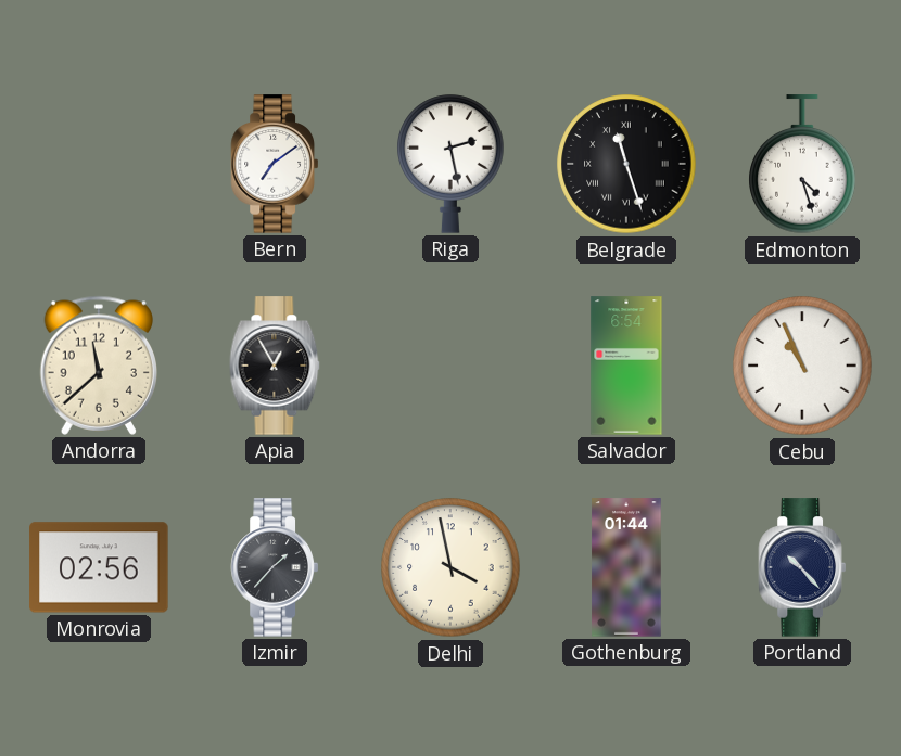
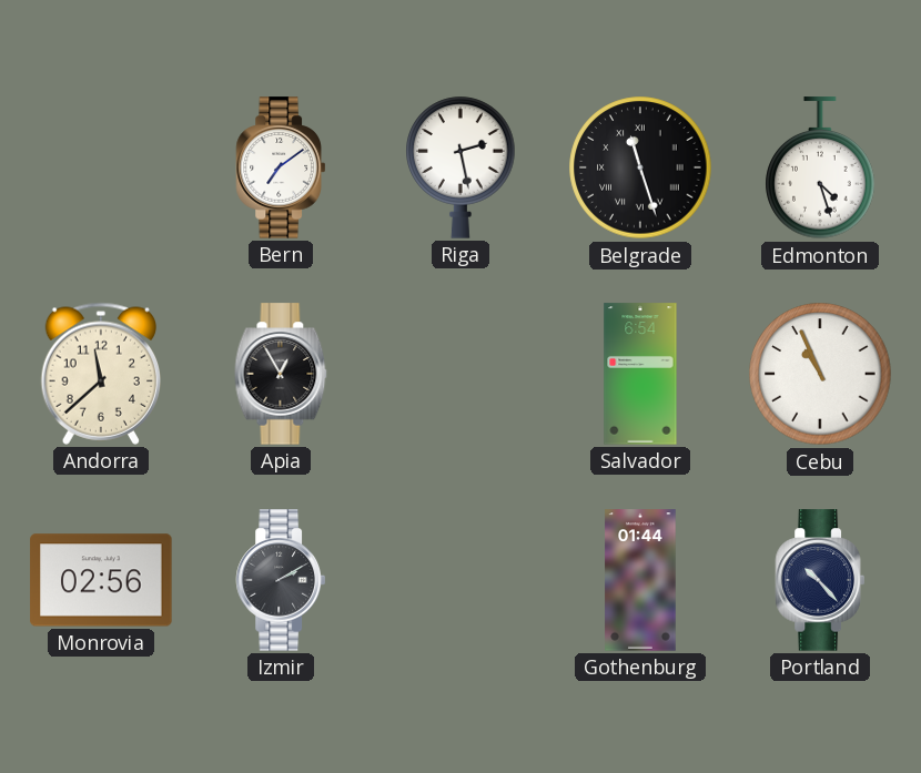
Izmir: 1:37 -> 2:10
Delhi: 3:58 -> none
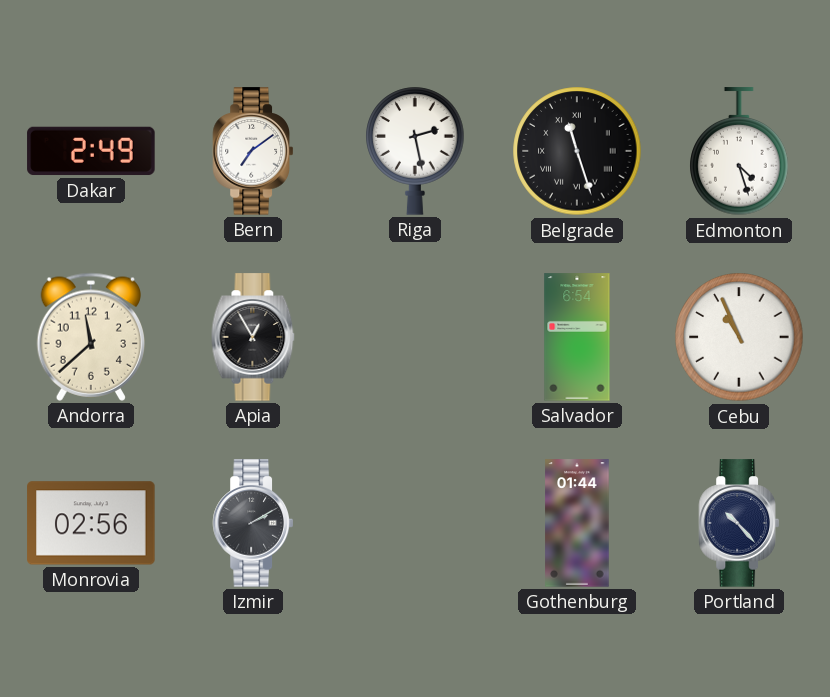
Dakar: none -> 2:49
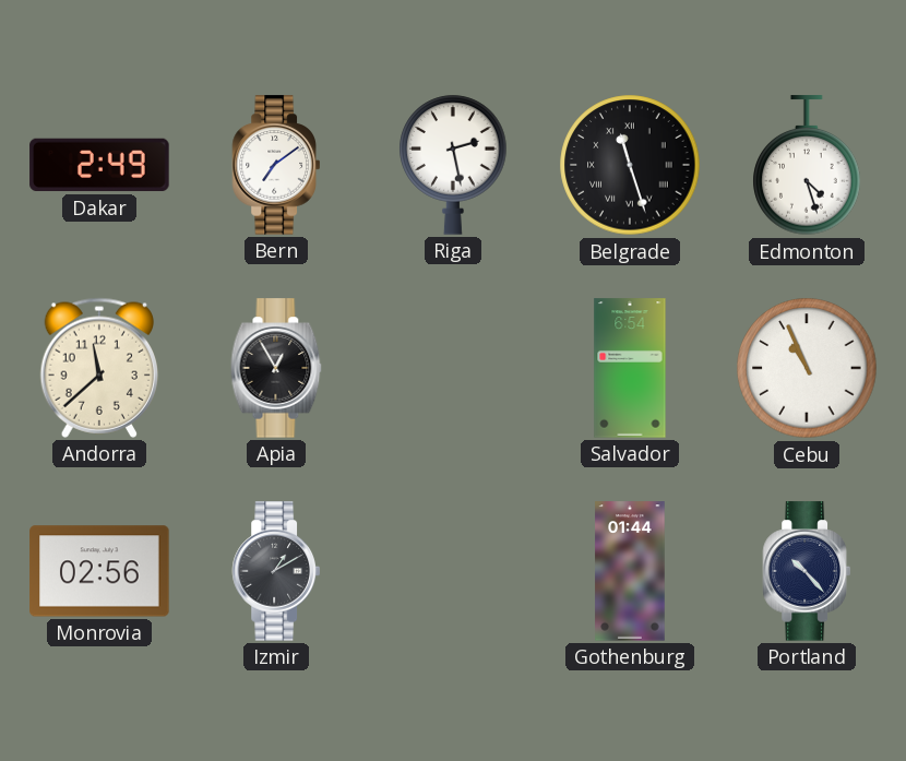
Izmir: 2:10 -> 1:10
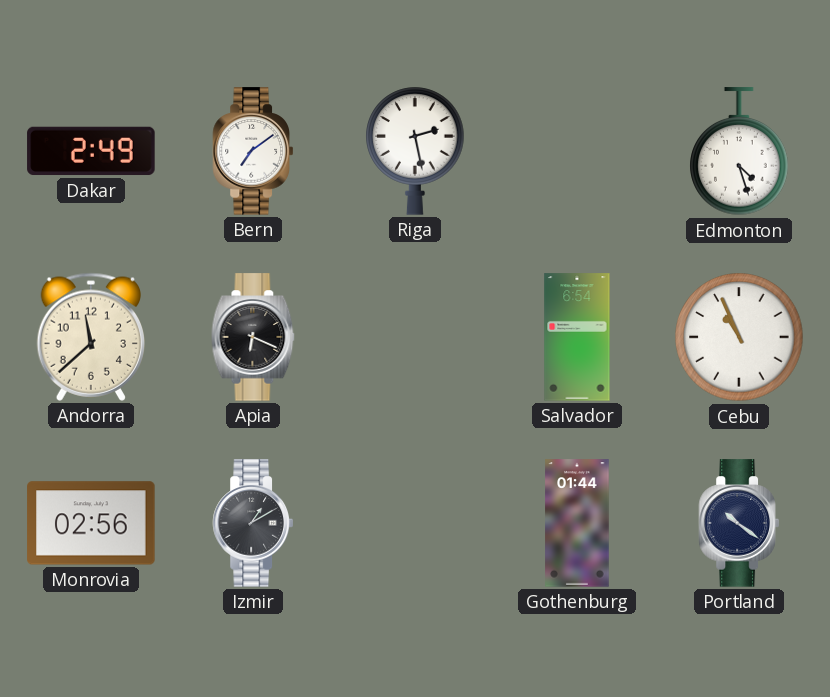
Belgrade: 11:27 -> none
Apia: 12:55 -> 6:19
Portland: 10:23 -> 10:21
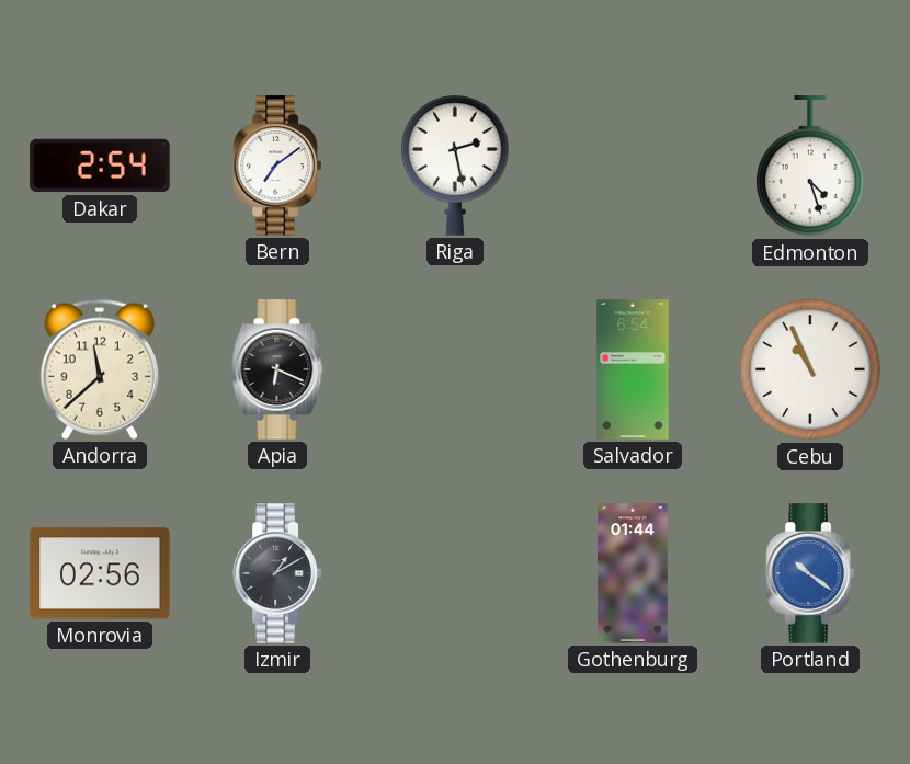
Dakar: 2:49 -> 2:54
Portland dial: navy -> blue
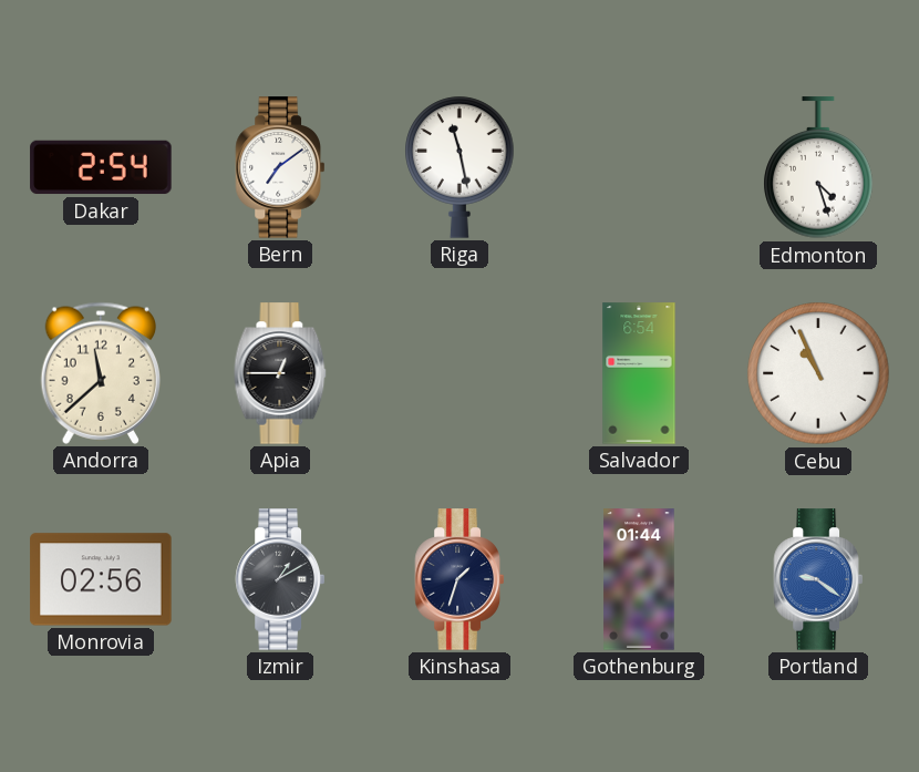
Riga: 2:28 -> 11:28
Apia: 6:19 -> 12:45
Kinshasa: none -> 1:33
Portland: 10:21 -> 9:21
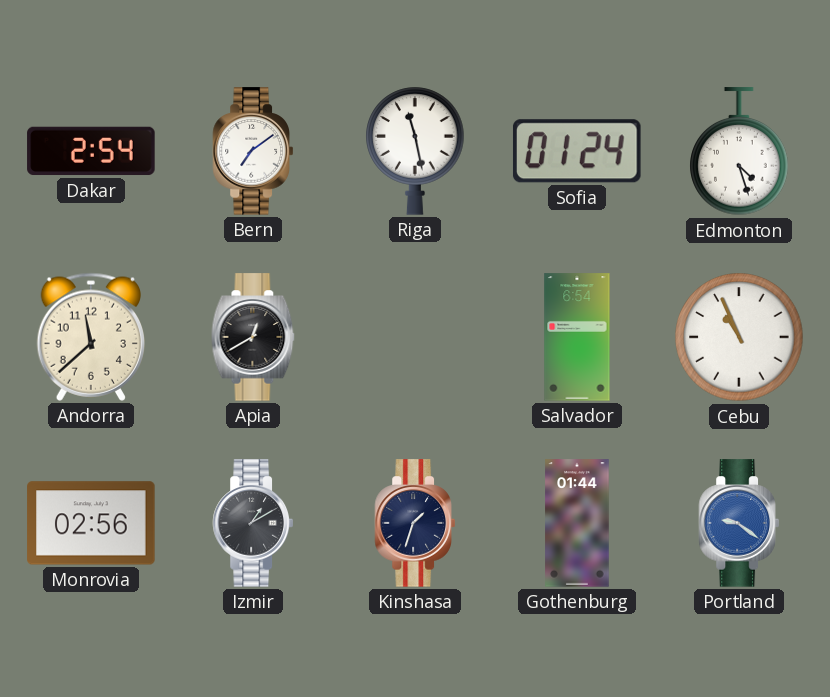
Sofia: none -> 01:24
Apia: 12:45 -> 12:40
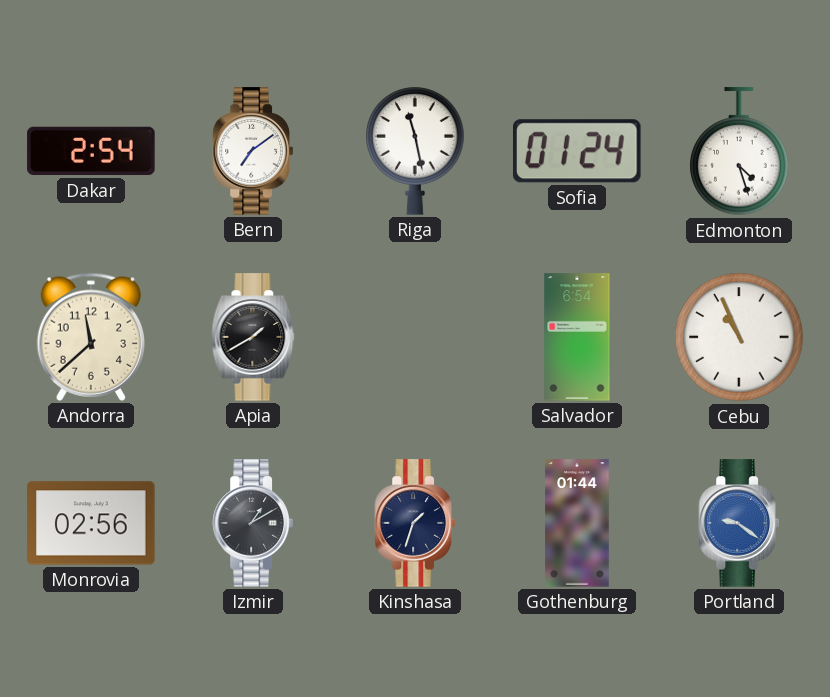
Apia: 12:40 -> 1:40
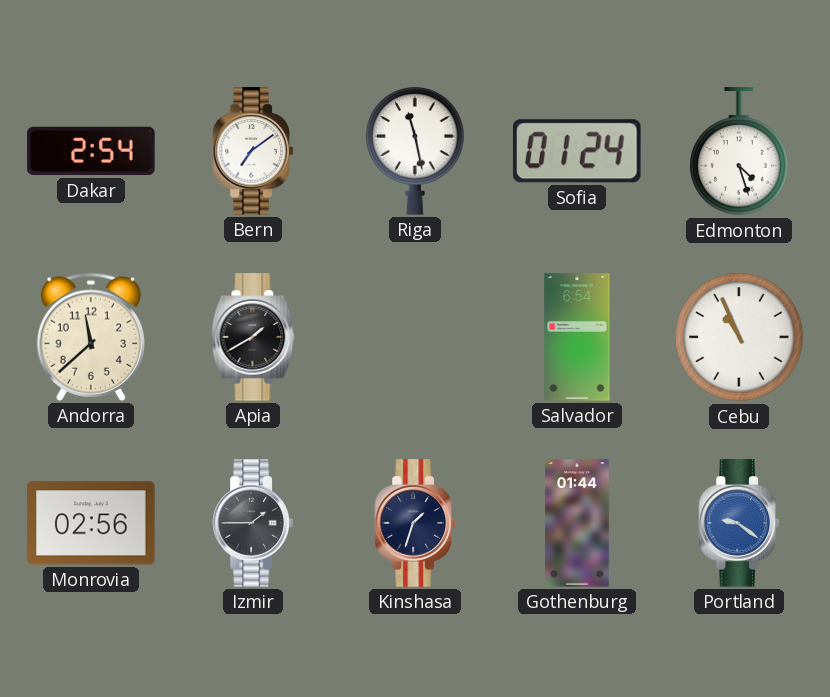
Izmir: 1:10 -> 1:45
